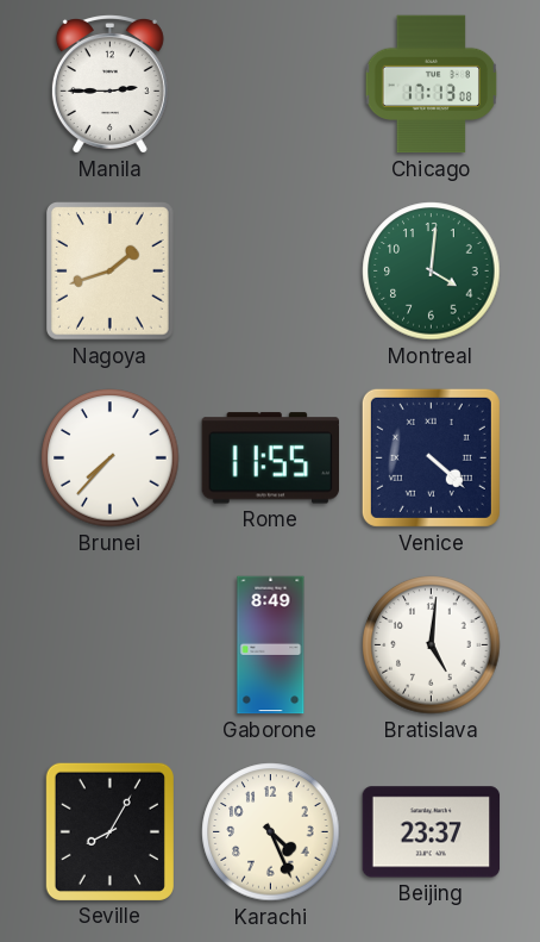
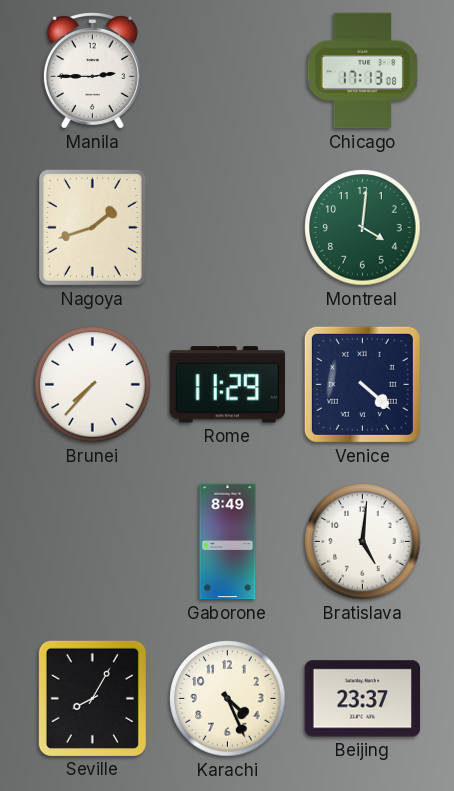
Rome: 11:55 -> 11:29
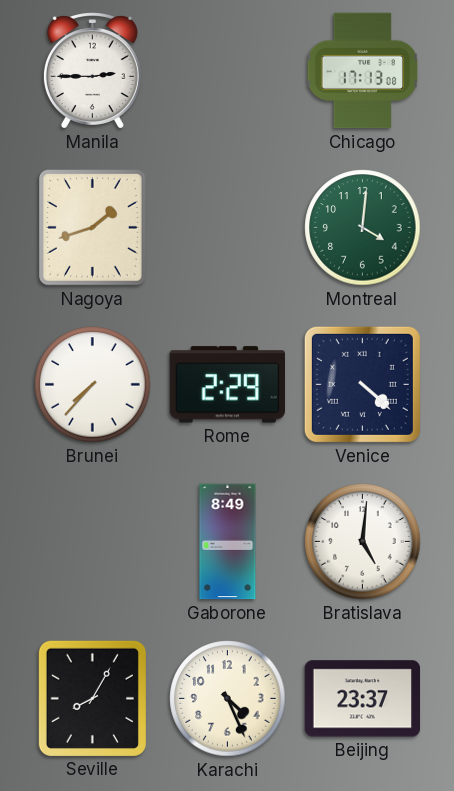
Rome: 11:29 -> 2:29
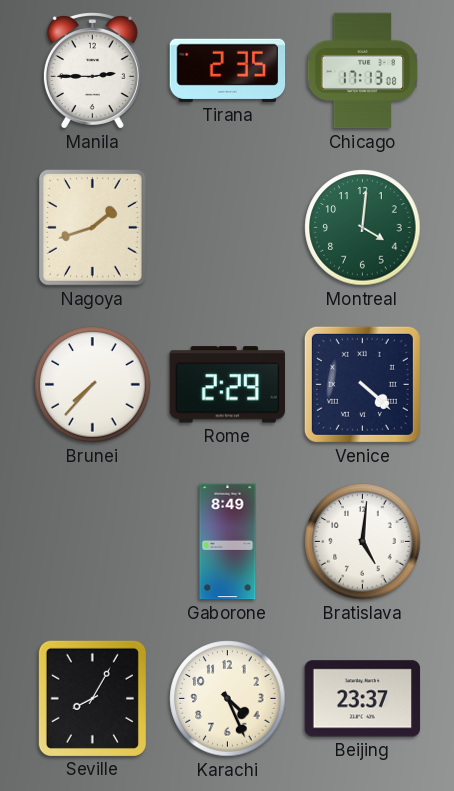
Tirana: none -> 2:35
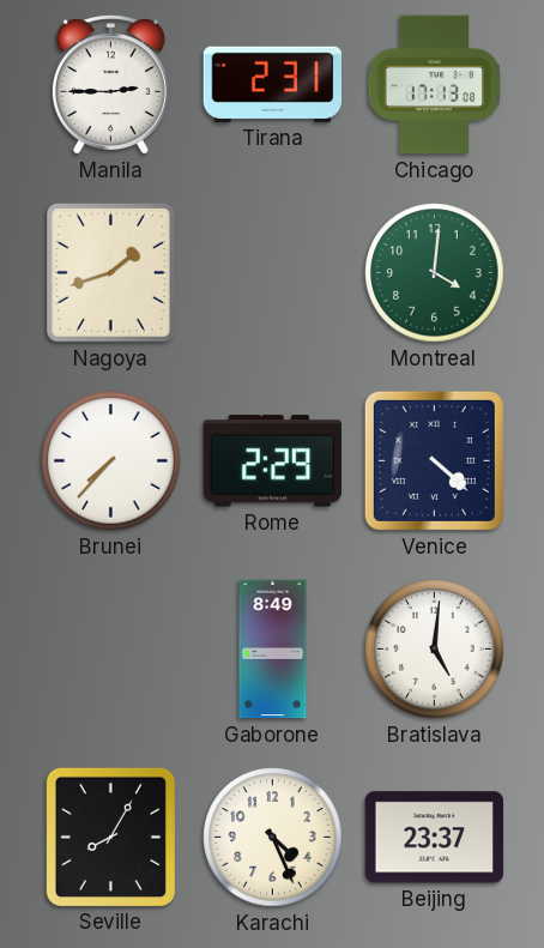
Tirana: 2:35 -> 2:31
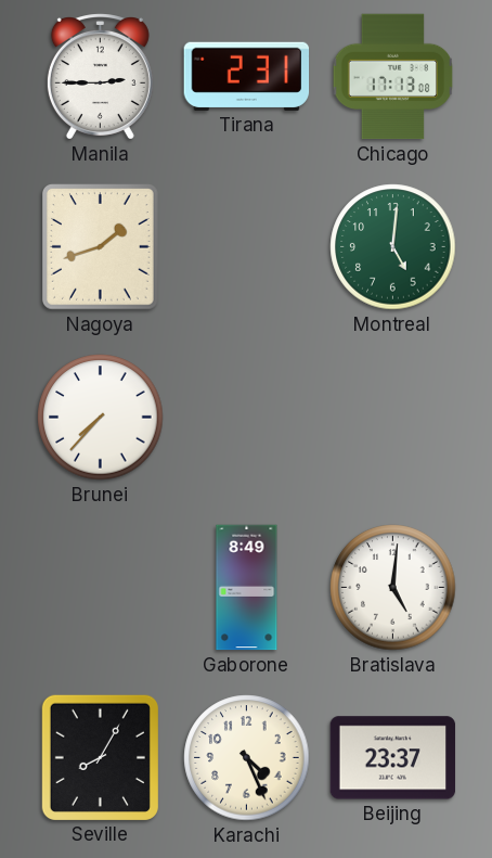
Montreal: 4:01 -> 5:01
Rome: 2:29 -> none
Venice: 4:22 -> none
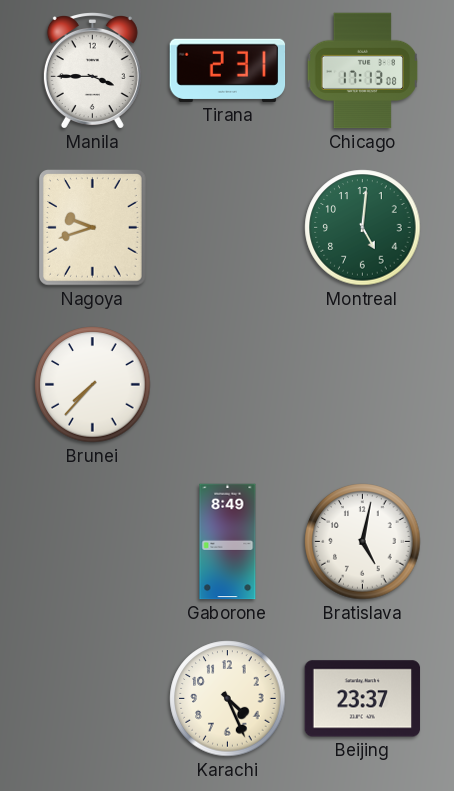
Manila: 2:45 -> 3:45
Nagoya: 1:42 -> 9:42
Bratislava: 5:01 -> 5:02
Seville: 8:05 -> none
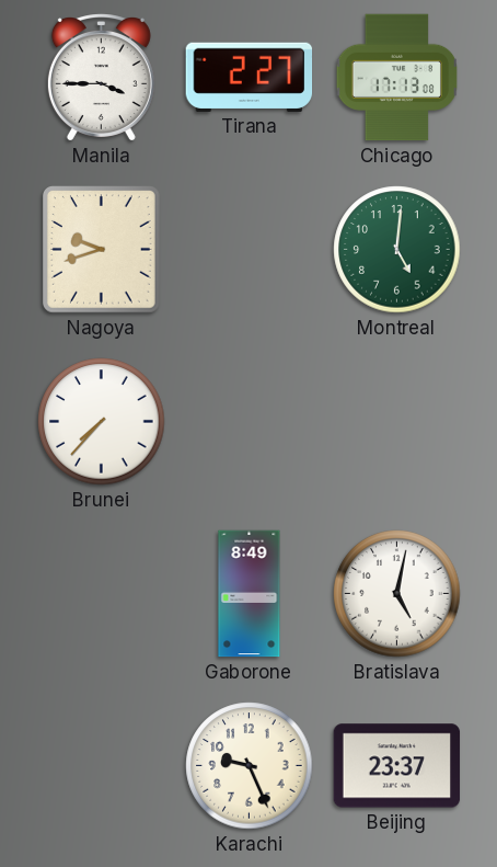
Tirana: 2:31 -> 2:27
Karachi: 4:26 -> 9:26
